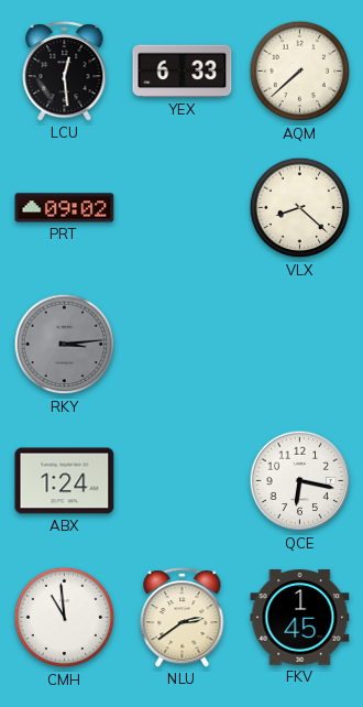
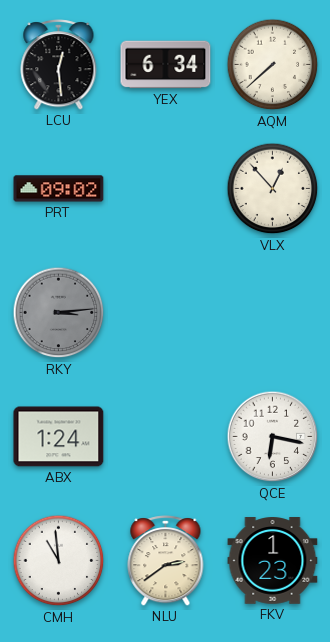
YEX: 6:33 -> 6:34
VLX: 8:22 -> 12:53
FKV: 1:45 -> 1:23
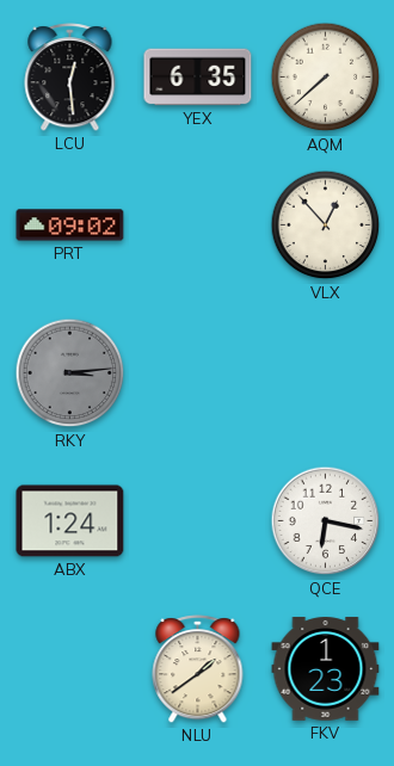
YEX: 6:34 -> 6:35
CMH: 10:59 -> none
NLU: 2:39 -> 1:39
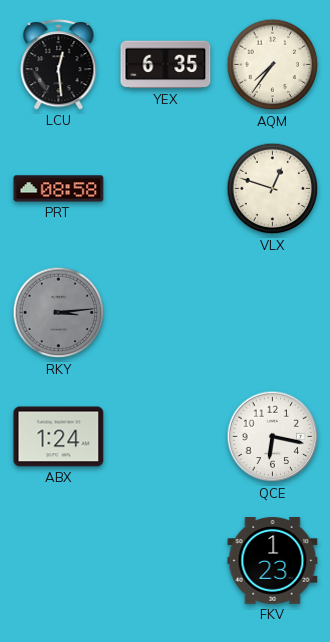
AQM: 7:38 -> 7:36
PRT: 09:02 -> 08:58
VLX: 12:53 -> 12:48
NLU: 1:39 -> none
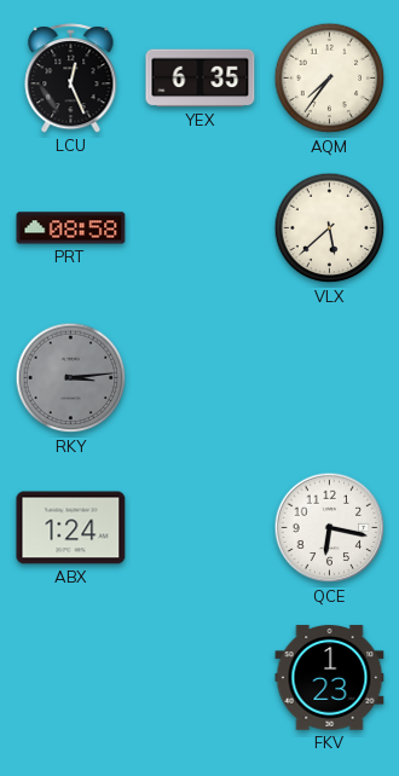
LCU: 12:29 -> 12:26
VLX: 12:48 -> 5:38
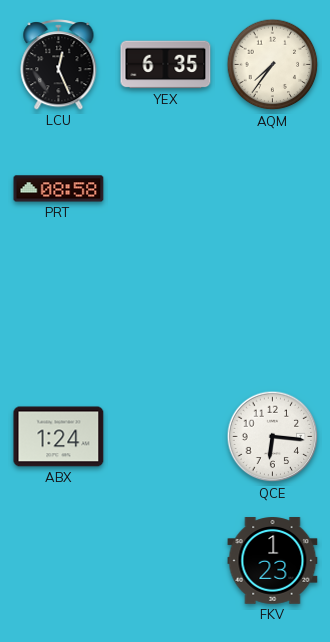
VLX: 5:38 -> none
RKY: 3:14 -> none
QCE: 6:17 -> 6:16
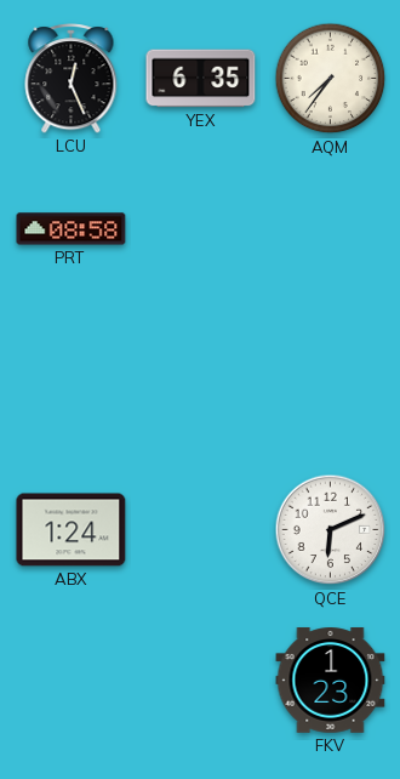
QCE: 6:16 -> 6:11
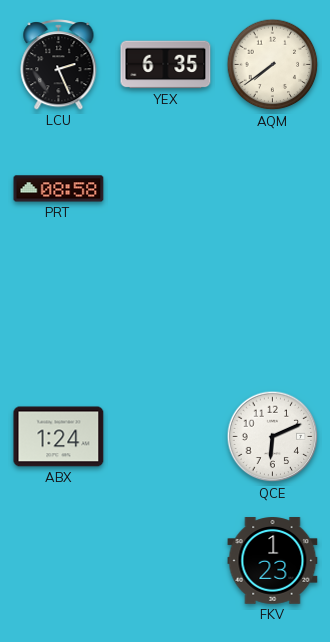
LCU: 12:26 -> 2:26
AQM: 7:36 -> 7:39
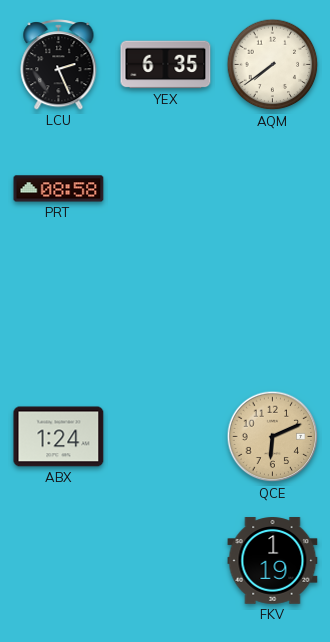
QCE dial: white -> champagne
FKV: 1:23 -> 1:19
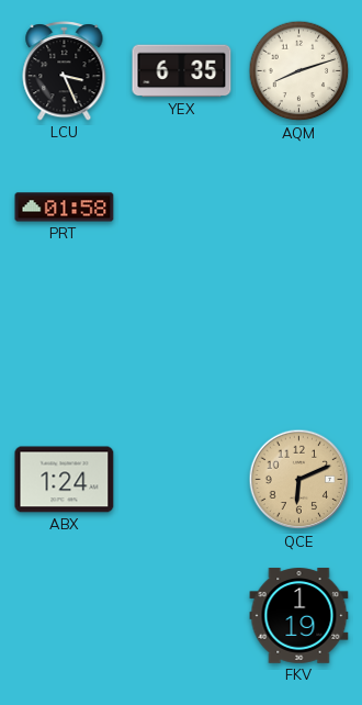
LCU: 2:26 -> 3:26
AQM: 7:39 -> 8:12
PRT: 08:58 -> 01:58
